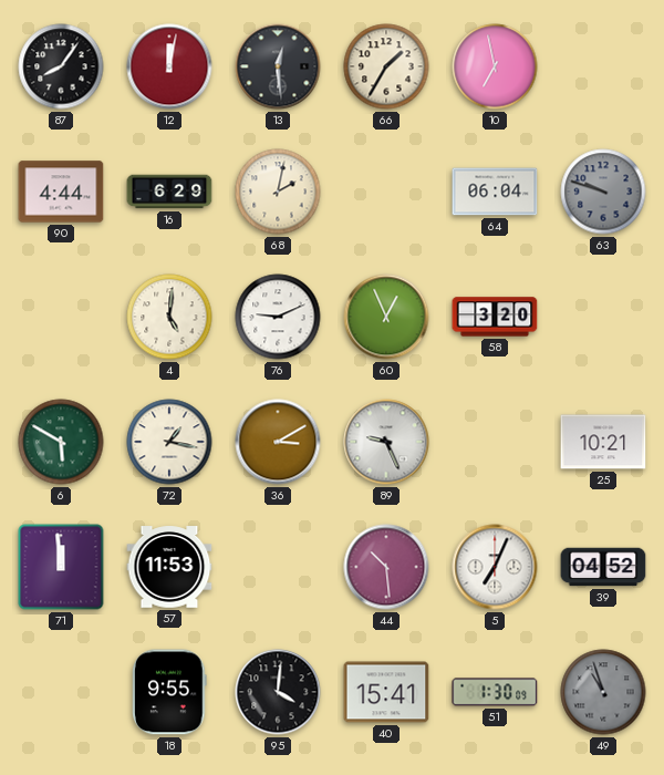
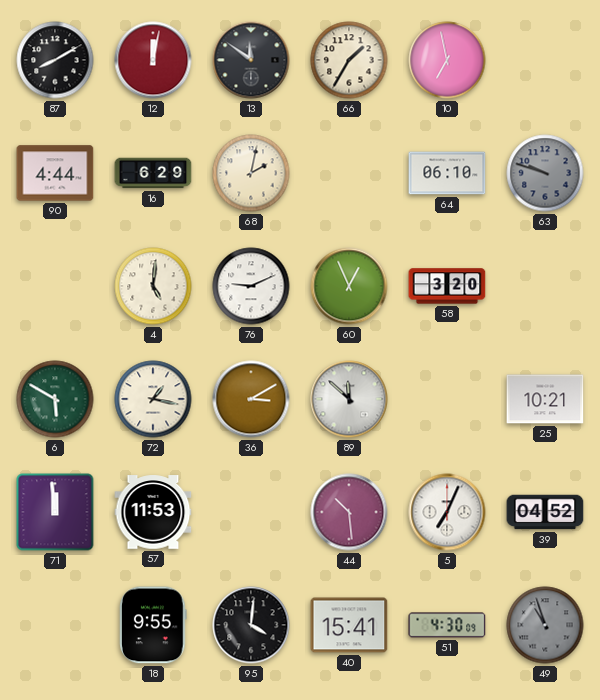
87: 8:06 -> 8:10
13: 12:29 -> 11:51
64: 06:04 -> 06:10
89: 9:26 -> 11:52
51: 1:30 -> 4:30
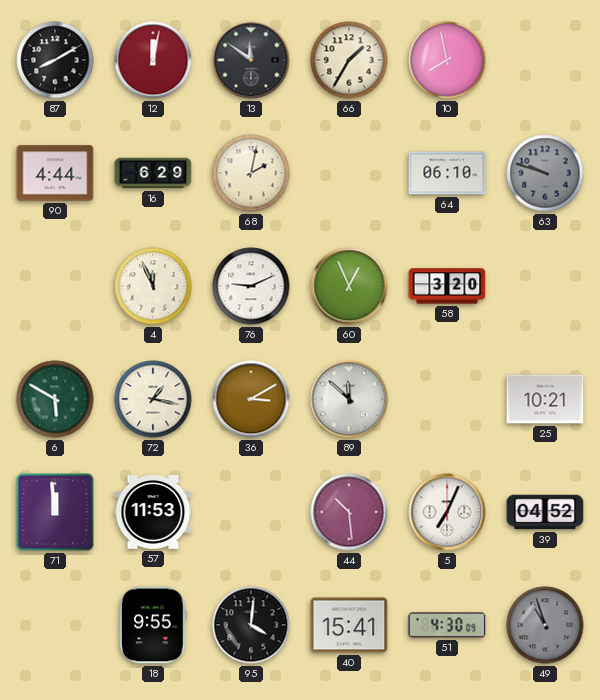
10: 6:58 -> 7:58
4: 5:01 -> 11:56
